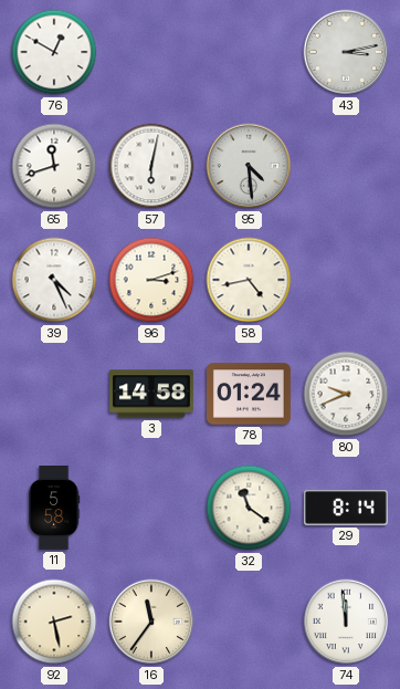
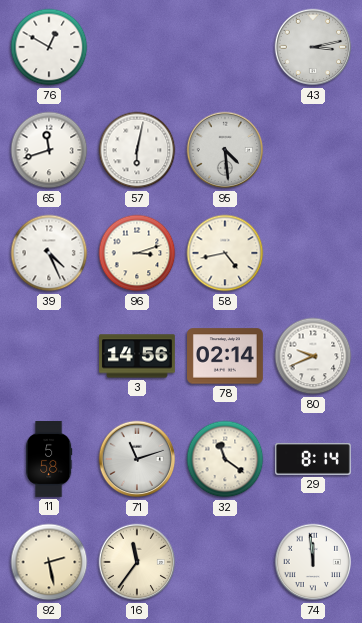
3: 14:58 -> 14:56
78: 01:24 -> 02:14
71: none -> 11:12
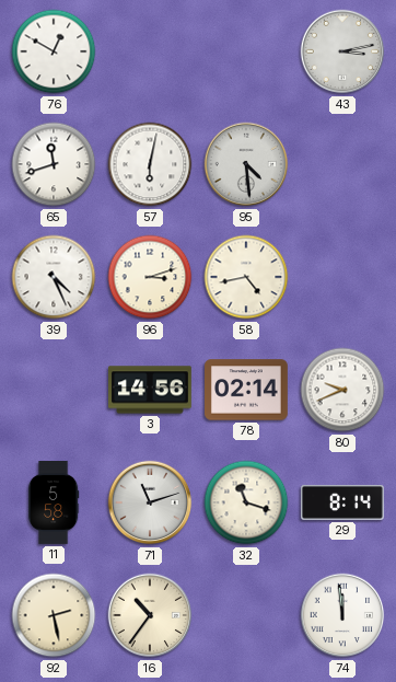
32: 11:21 -> 11:18
16: 11:36 -> 10:36
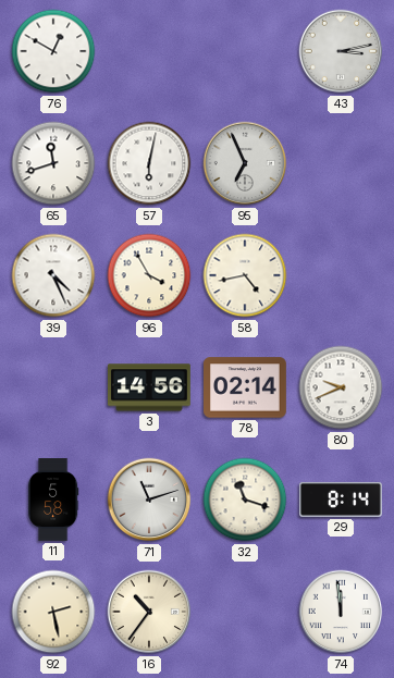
95: 4:29 -> 6:56
96: 3:12 -> 3:55
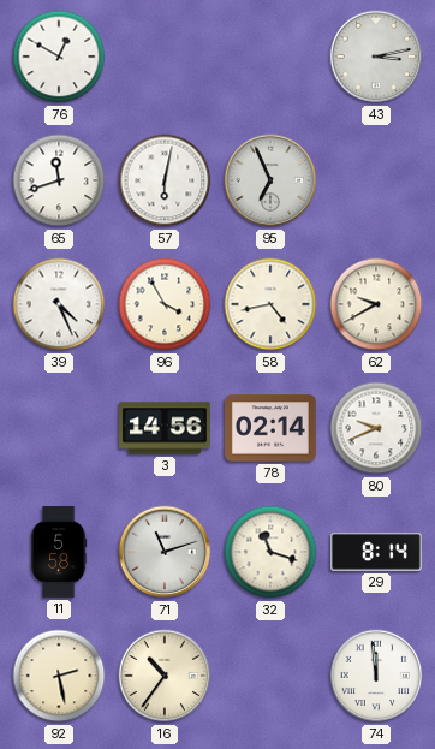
62: none -> 9:40
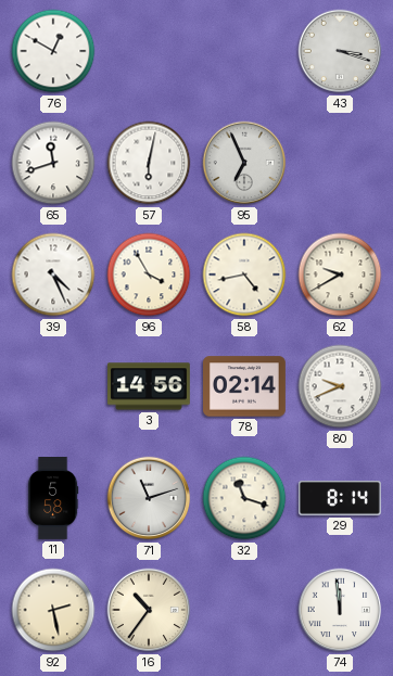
43: 3:13 -> 3:18
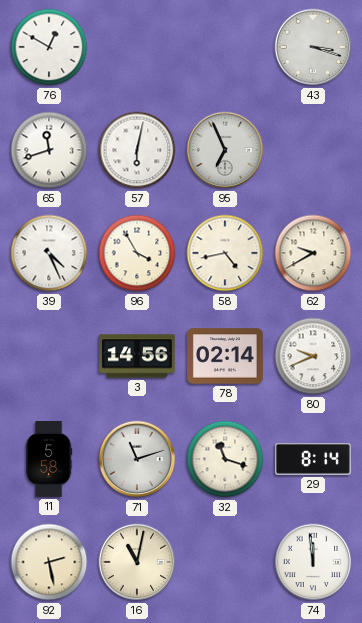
16: 10:36 -> 11:02
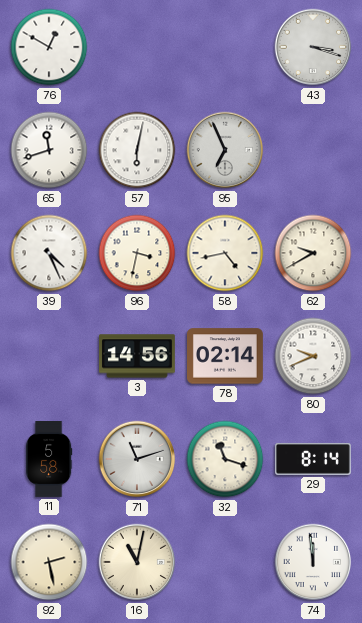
96: 3:55 -> 3:32
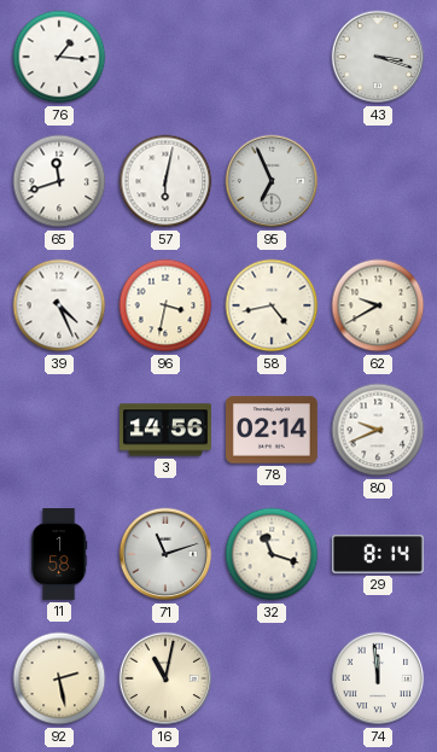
76: 12:50 -> 1:16
11: 5:58 -> 1:58
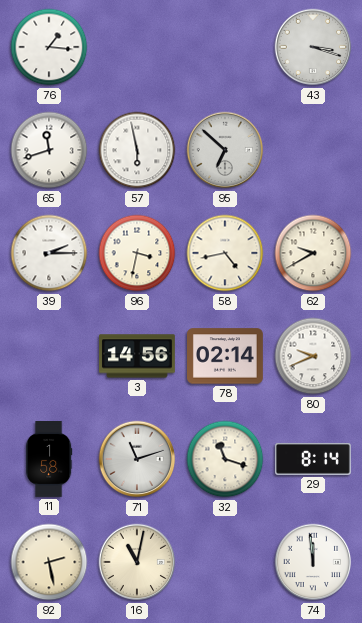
57: 6:02 -> 5:58
95: 6:56 -> 6:52
39: 4:26 -> 2:15
